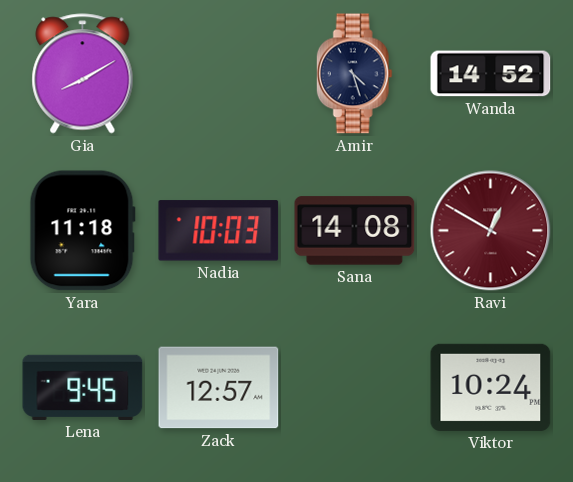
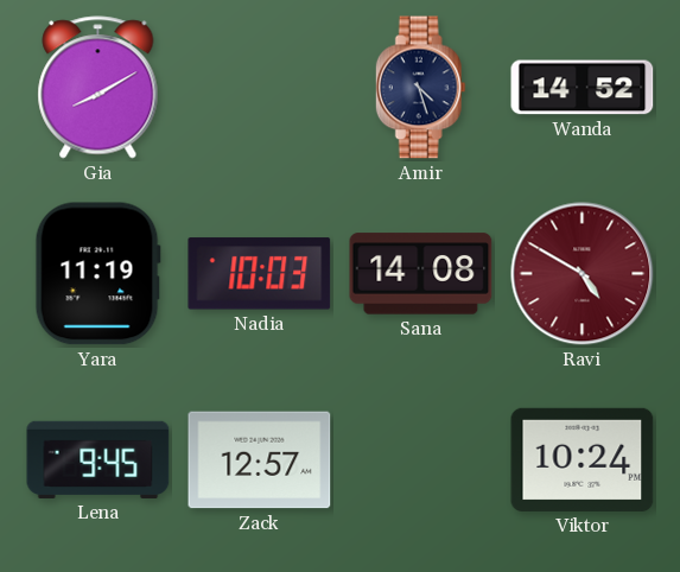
Yara: 11:18 -> 11:19
Ravi: 12:50 -> 4:50
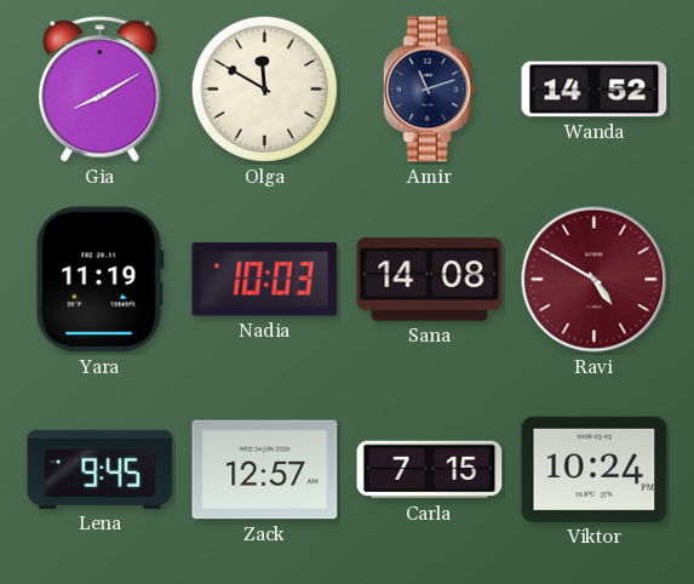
Olga: none -> 11:50
Amir: 4:27 -> 11:12
Carla: none -> 7:15
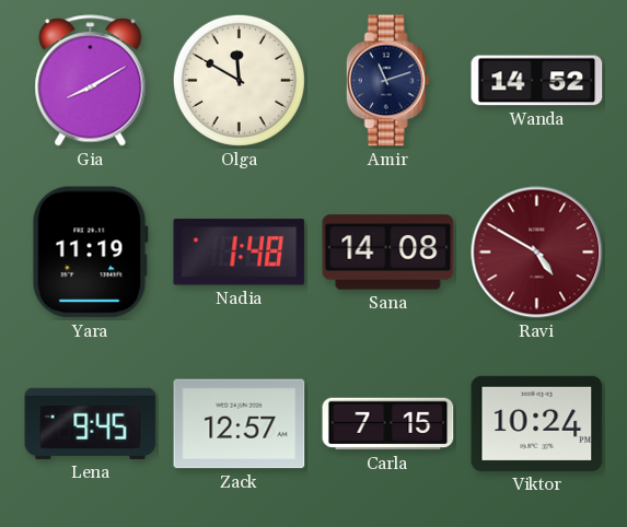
Nadia: 10:03 -> 1:48
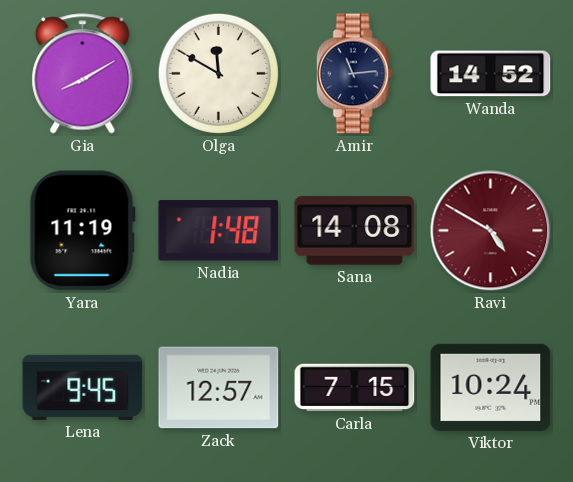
Amir: 11:12 -> 11:14
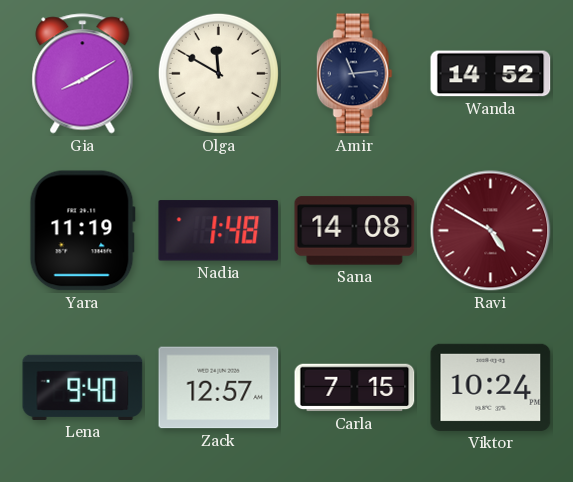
Lena: 9:45 -> 9:40
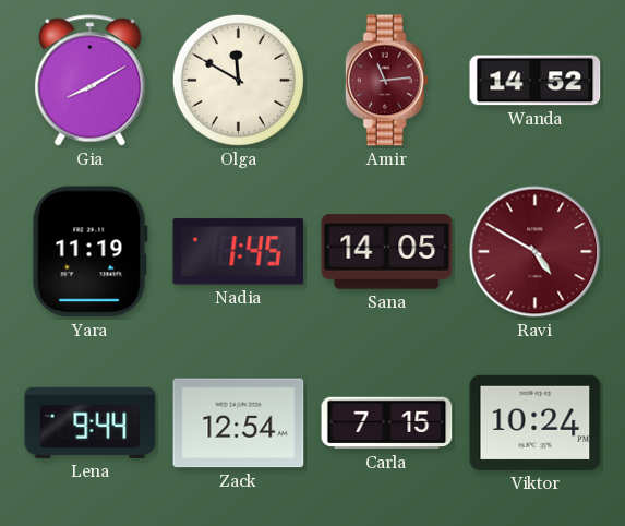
Amir dial: navy -> burgundy
Nadia: 1:48 -> 1:45
Sana: 14:08 -> 14:05
Lena: 9:40 -> 9:44
Zack: 12:57 -> 12:54
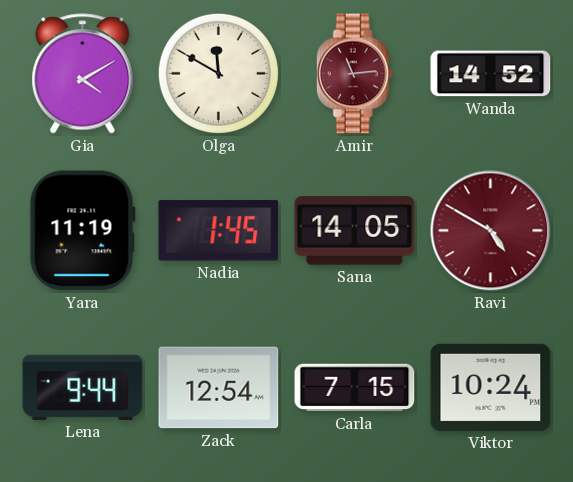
Gia: 8:10 -> 4:10
